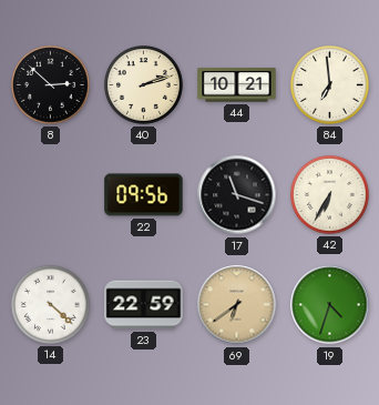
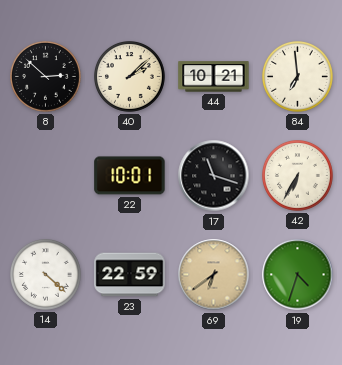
40: 2:12 -> 2:08
22: 09:56 -> 10:01
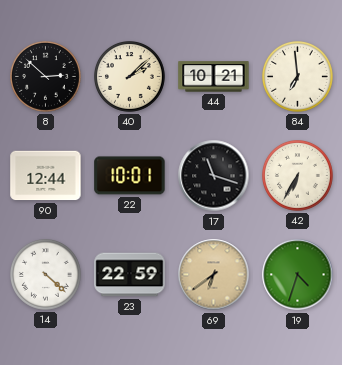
90: none -> 12:44
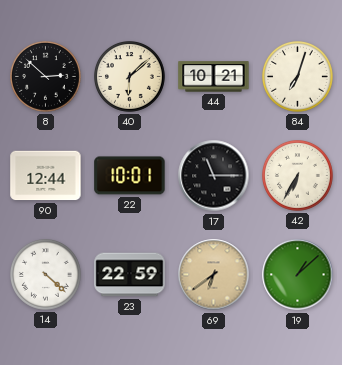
40: 2:08 -> 6:08
84: 6:59 -> 7:03
17: 11:18 -> 11:15
19: 4:33 -> 1:08
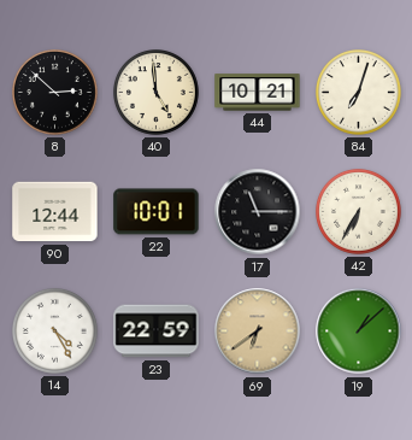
40: 6:08 -> 4:59
14: 4:22 -> 4:25
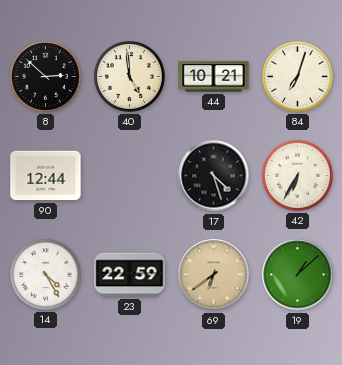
22: 10:01 -> none
17: 11:15 -> 4:27
